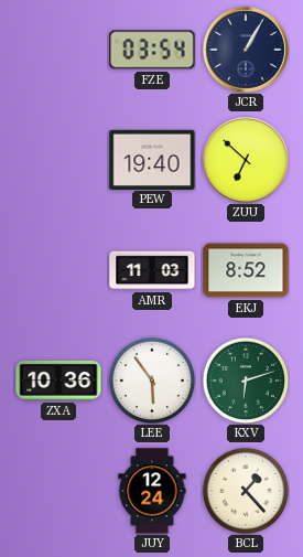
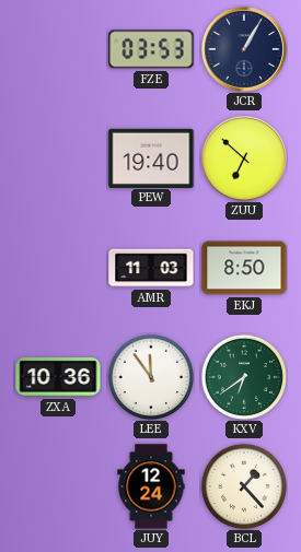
FZE: 03:54 -> 03:53
EKJ: 8:52 -> 8:50
LEE: 5:54 -> 11:54
KXV: 6:12 -> 6:39
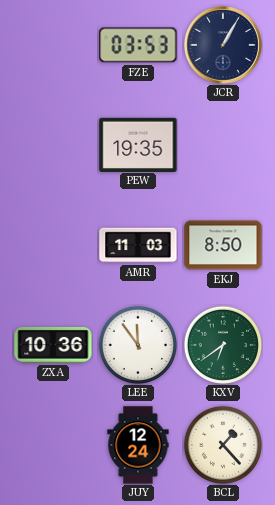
PEW: 19:40 -> 19:35
ZUU: 6:52 -> none
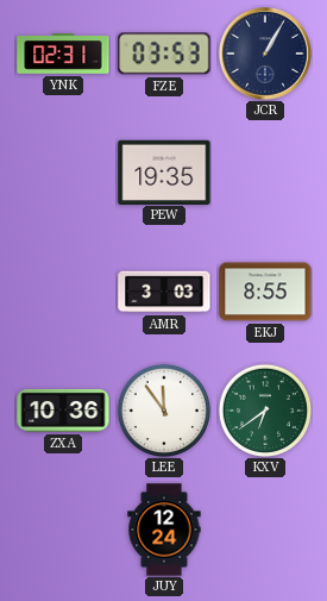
YNK: none -> 02:31
AMR: 11:03 -> 3:03
EKJ: 8:50 -> 8:55
BCL: 1:23 -> none
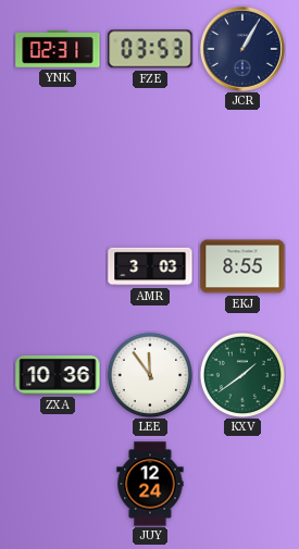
PEW: 19:35 -> none
KXV: 6:39 -> 1:39
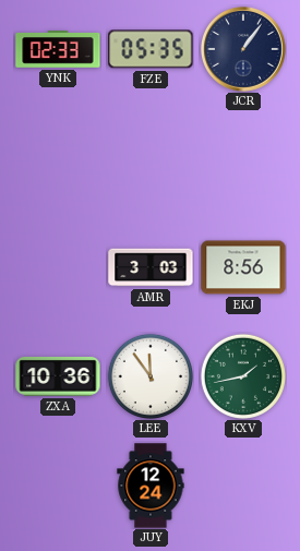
YNK: 02:31 -> 02:33
FZE: 03:53 -> 05:35
JCR: 1:05 -> 1:06
EKJ: 8:55 -> 8:56
KXV: 1:39 -> 1:43
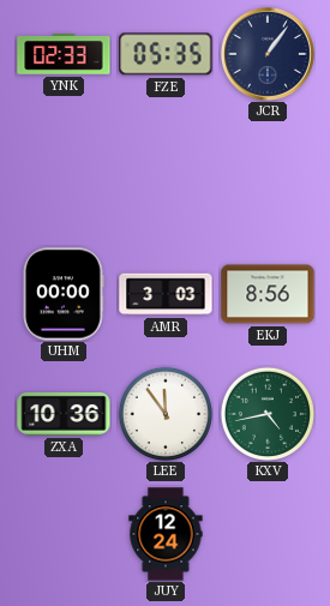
UHM: none -> 00:00
KXV: 1:43 -> 4:43
